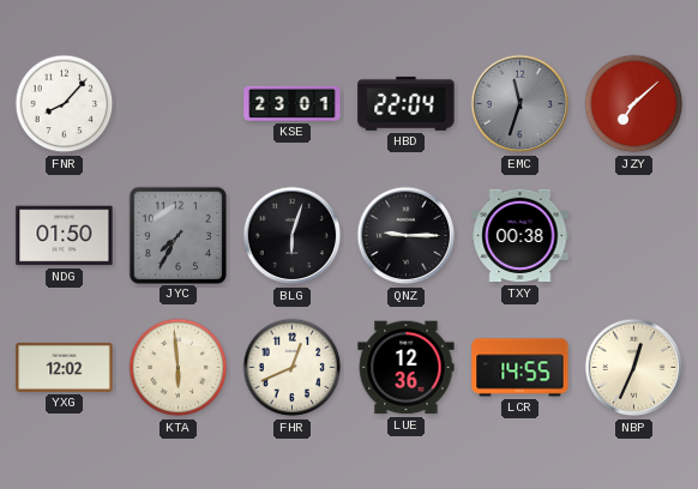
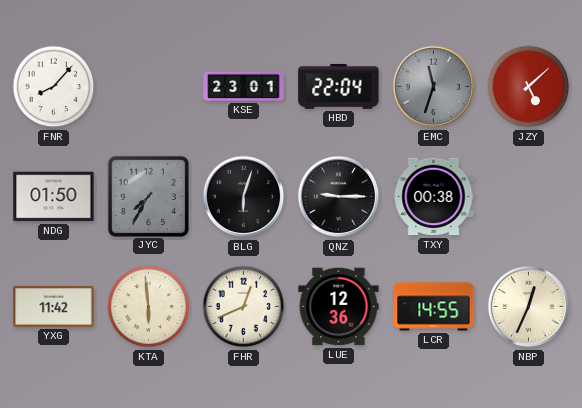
JZY: 7:08 -> 5:08
YXG: 12:02 -> 11:42
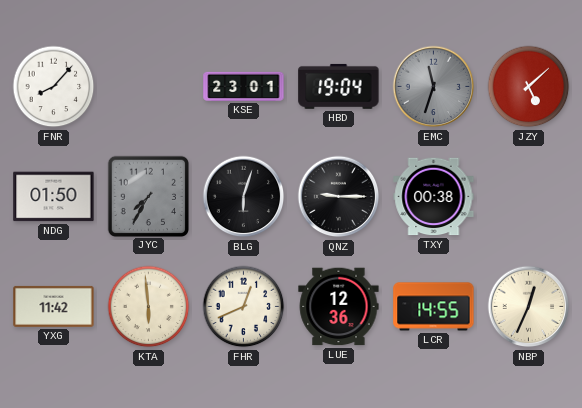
HBD: 22:04 -> 19:04
